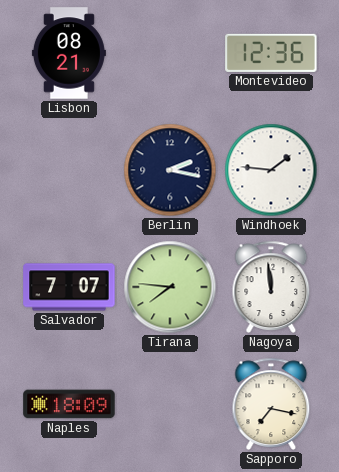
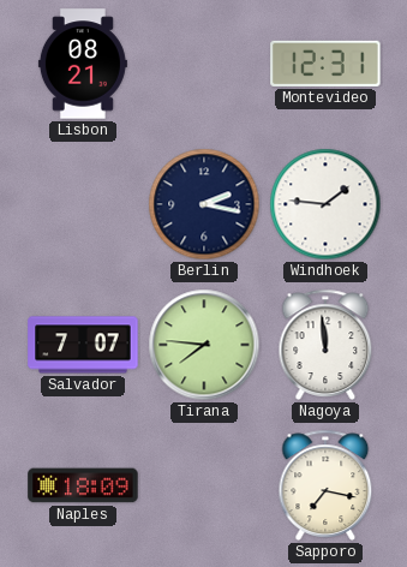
Montevideo: 12:36 -> 12:31
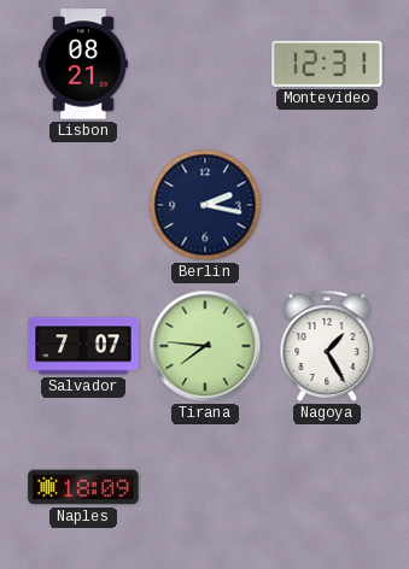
Windhoek: 1:46 -> none
Nagoya: 11:59 -> 1:25
Sapporo: 7:17 -> none
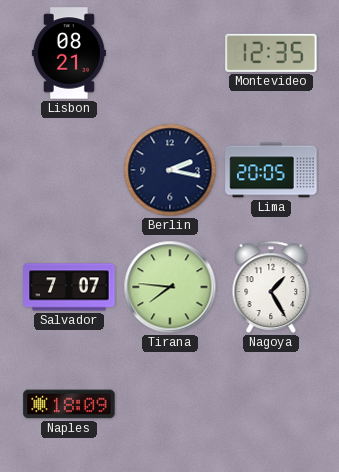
Montevideo: 12:31 -> 12:35
Lima: none -> 20:05
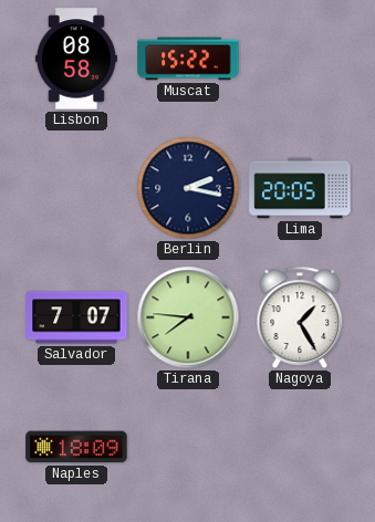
Lisbon: 08:21 -> 08:58
Muscat: none -> 15:22
Montevideo: 12:35 -> none
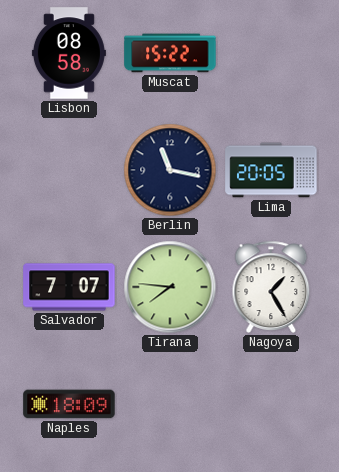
Berlin: 2:17 -> 11:17
